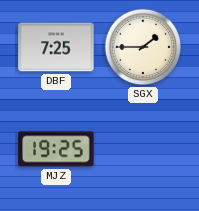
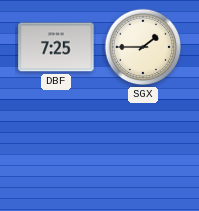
MJZ: 19:25 -> none
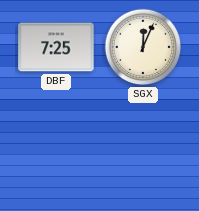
SGX: 1:45 -> 12:04
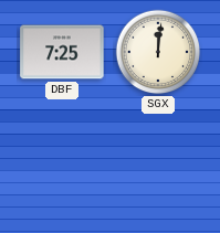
SGX: 12:04 -> 12:01
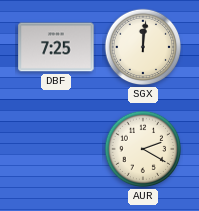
AUR: none -> 2:20
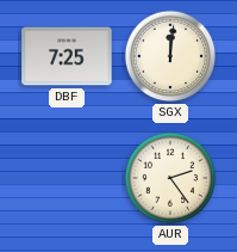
AUR: 2:20 -> 2:24
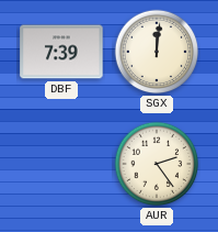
DBF: 7:25 -> 7:39
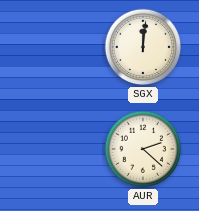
DBF: 7:39 -> none
AUR: 2:24 -> 2:22
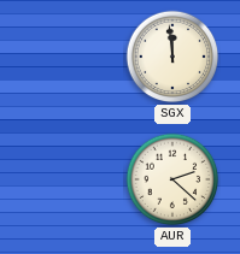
SGX: 12:01 -> 11:59
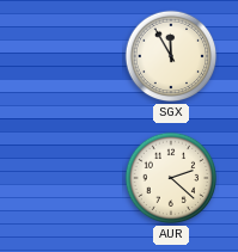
SGX: 11:59 -> 11:55
